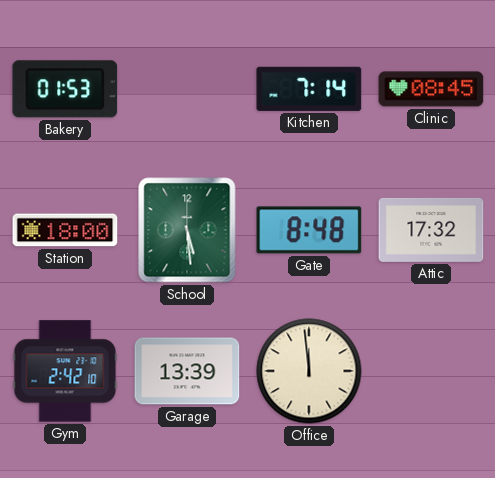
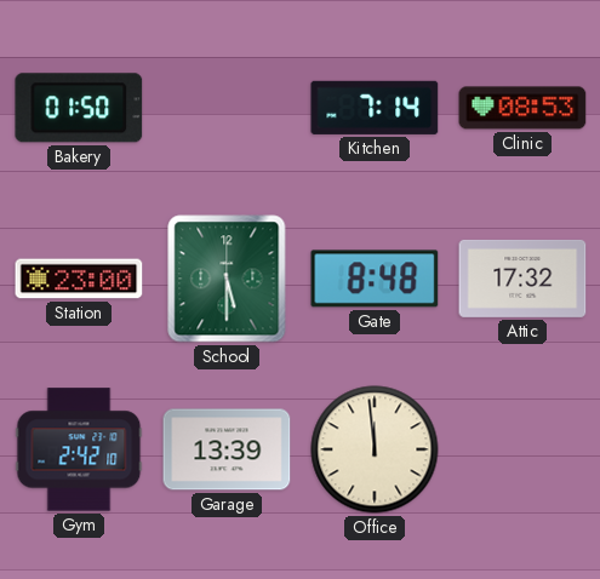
Bakery: 01:53 -> 01:50
Clinic: 08:45 -> 08:53
Station: 18:00 -> 23:00
School: 5:29 -> 5:30
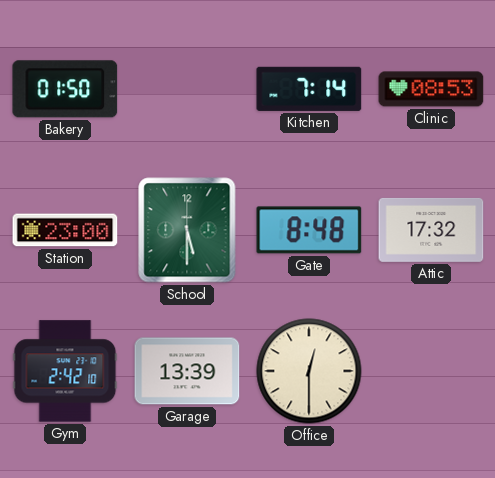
Office: 11:59 -> 12:30
